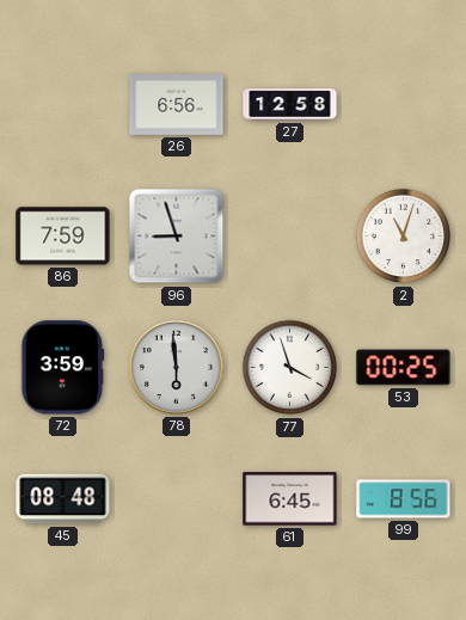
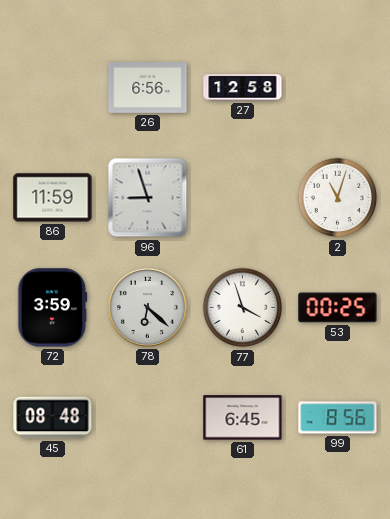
86: 7:59 -> 11:59
78: 5:59 -> 6:22
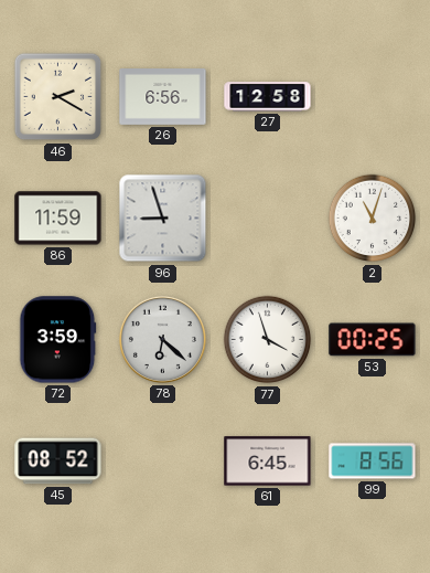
46: none -> 2:20
45: 08:48 -> 08:52
